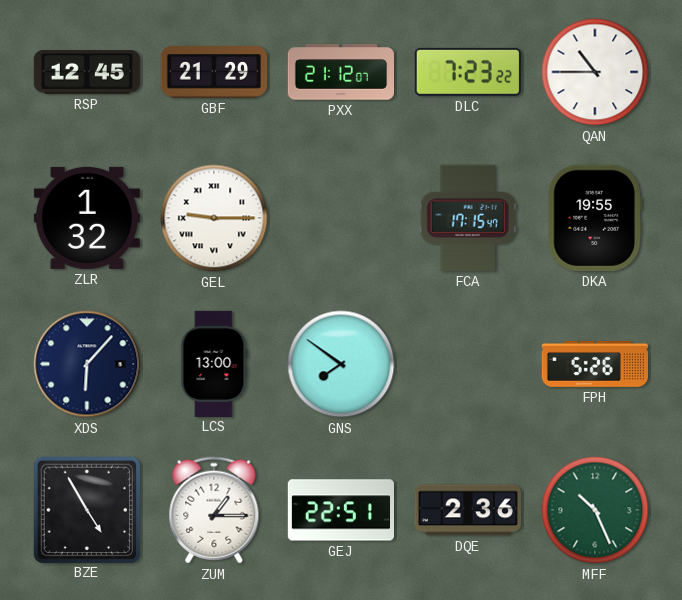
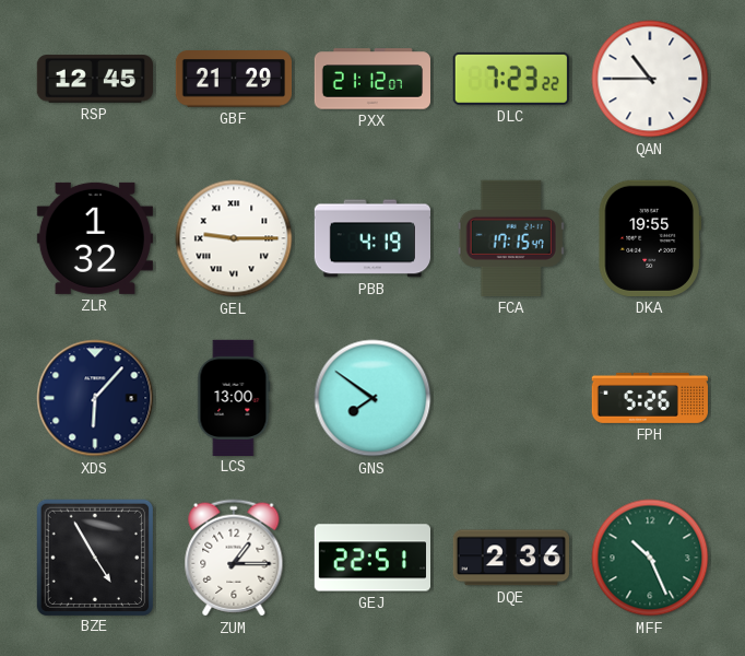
PBB: none -> 4:19
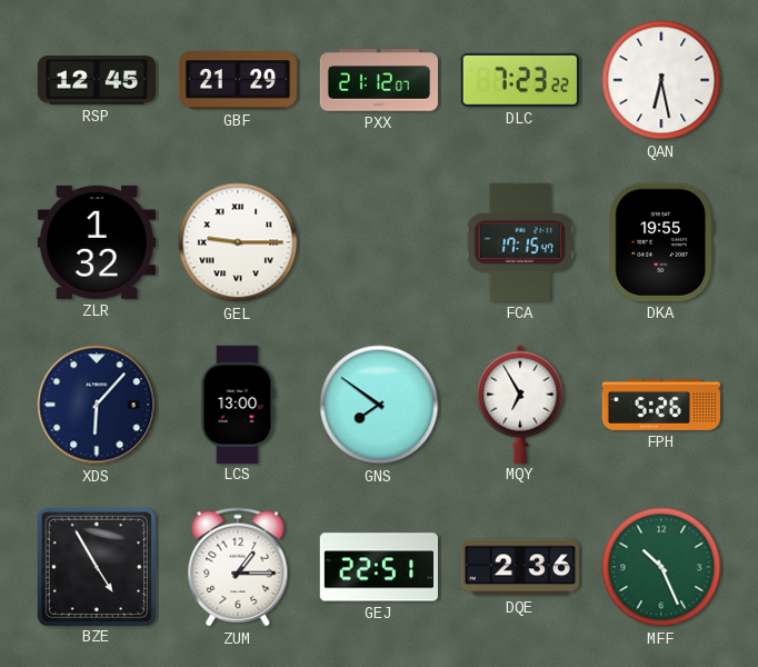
QAN: 10:45 -> 6:28
PBB: 4:19 -> none
MQY: none -> 6:55
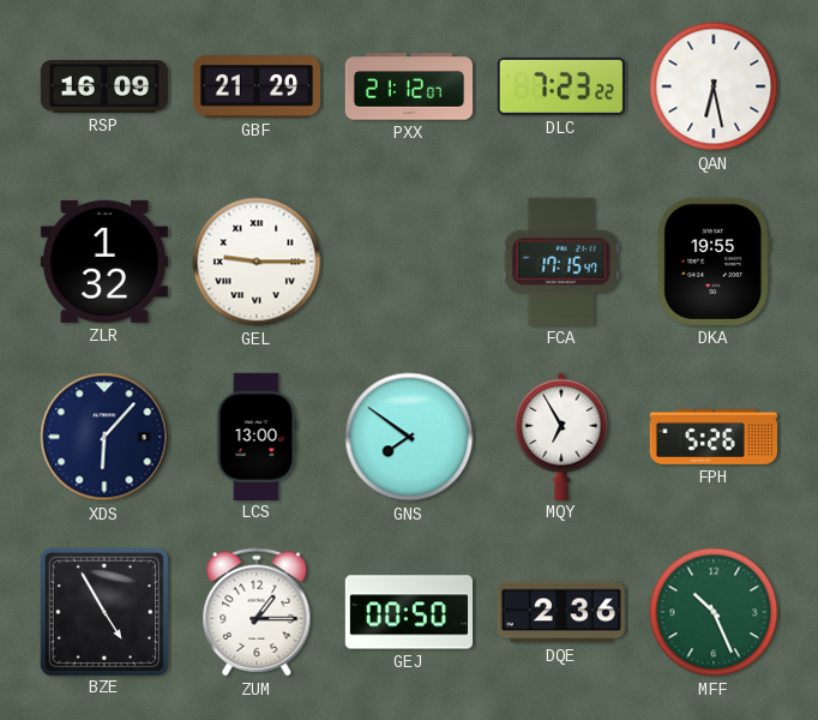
RSP: 12:45 -> 16:09
GEJ: 22:51 -> 00:50
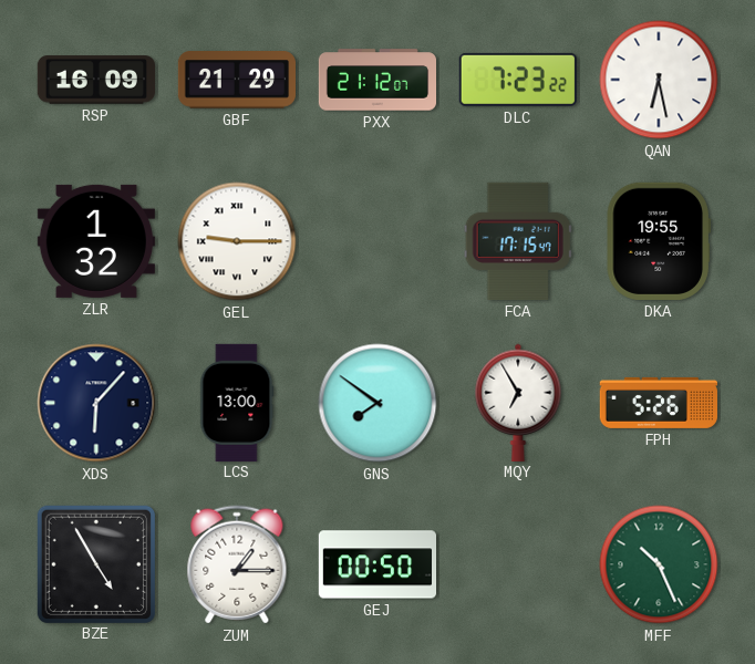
DQE: 2:36 -> none
